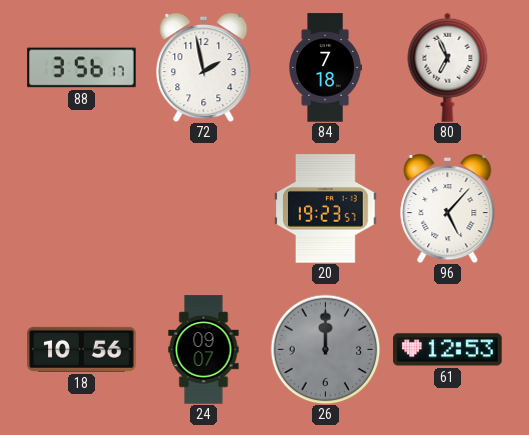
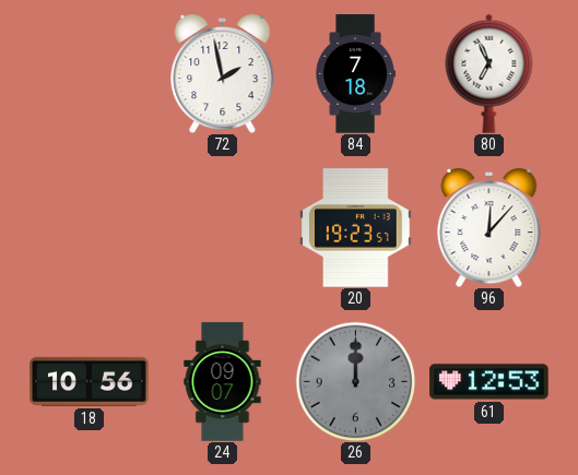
88: 3:56 -> none
96: 5:07 -> 12:07
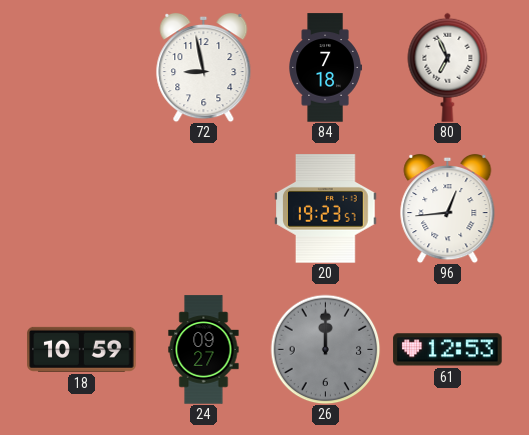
72: 1:58 -> 8:58
96: 12:07 -> 12:44
18: 10:56 -> 10:59
24: 09:07 -> 09:27
